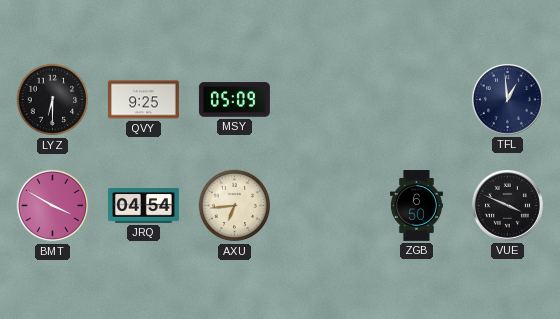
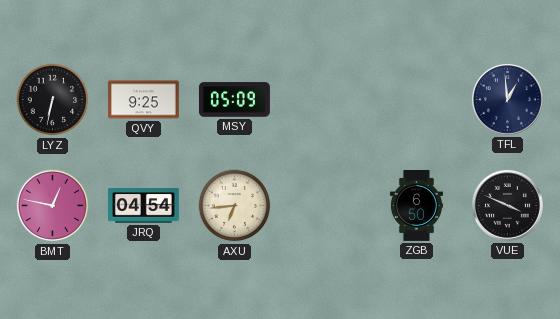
LYZ: 6:30 -> 6:32
BMT: 3:50 -> 12:47
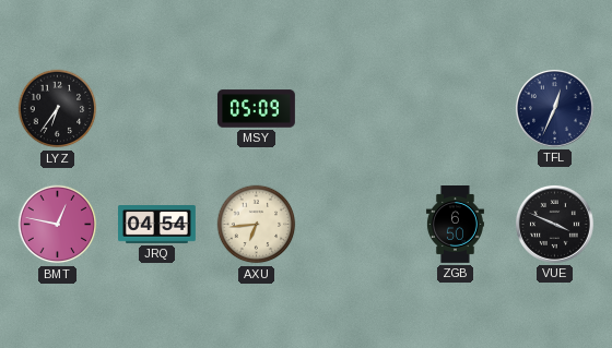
LYZ: 6:32 -> 6:36
QVY: 9:25 -> none
TFL: 12:59 -> 12:34
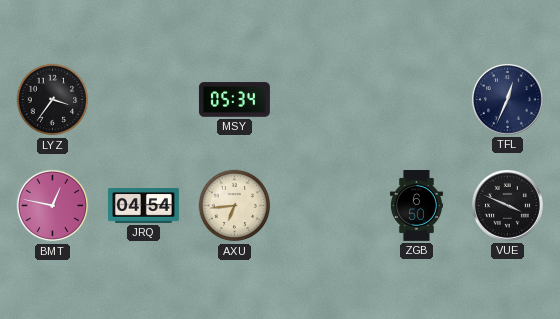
LYZ: 6:36 -> 3:36
MSY: 05:09 -> 05:34
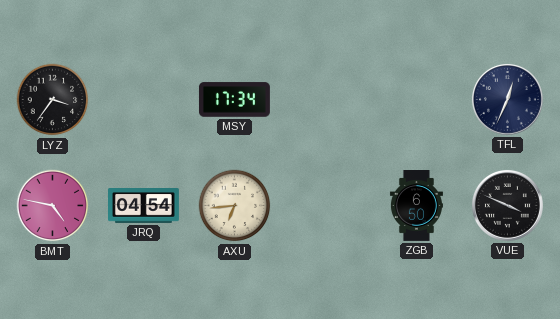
MSY: 05:34 -> 17:34
BMT: 12:47 -> 4:47
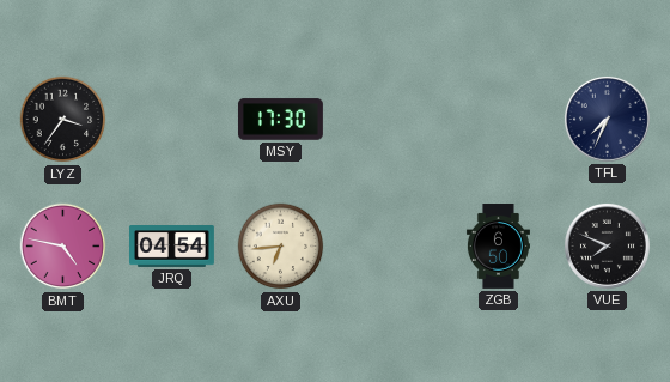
MSY: 17:34 -> 17:30
TFL: 12:34 -> 7:34
VUE: 3:49 -> 7:49
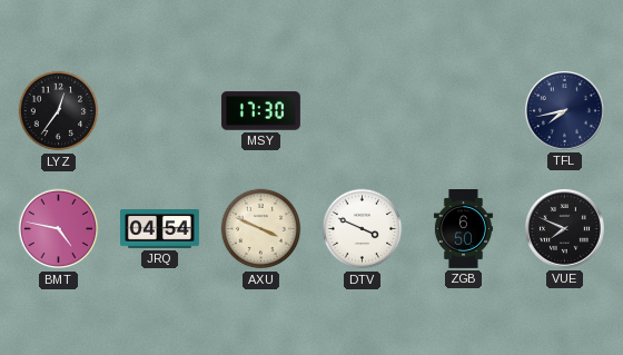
LYZ: 3:36 -> 12:36
TFL: 7:34 -> 7:43
AXU: 6:44 -> 3:49
DTV: none -> 3:49
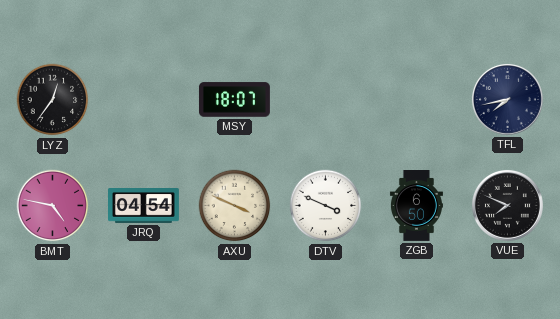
MSY: 17:30 -> 18:07
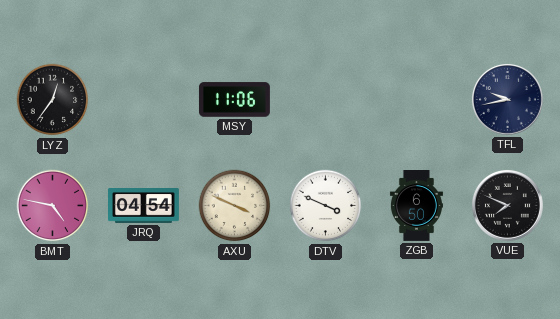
MSY: 18:07 -> 11:06
TFL: 7:43 -> 9:43
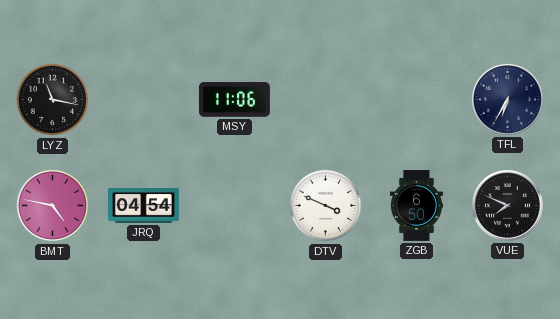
LYZ: 12:36 -> 11:17
TFL: 9:43 -> 6:35
AXU: 3:49 -> none
